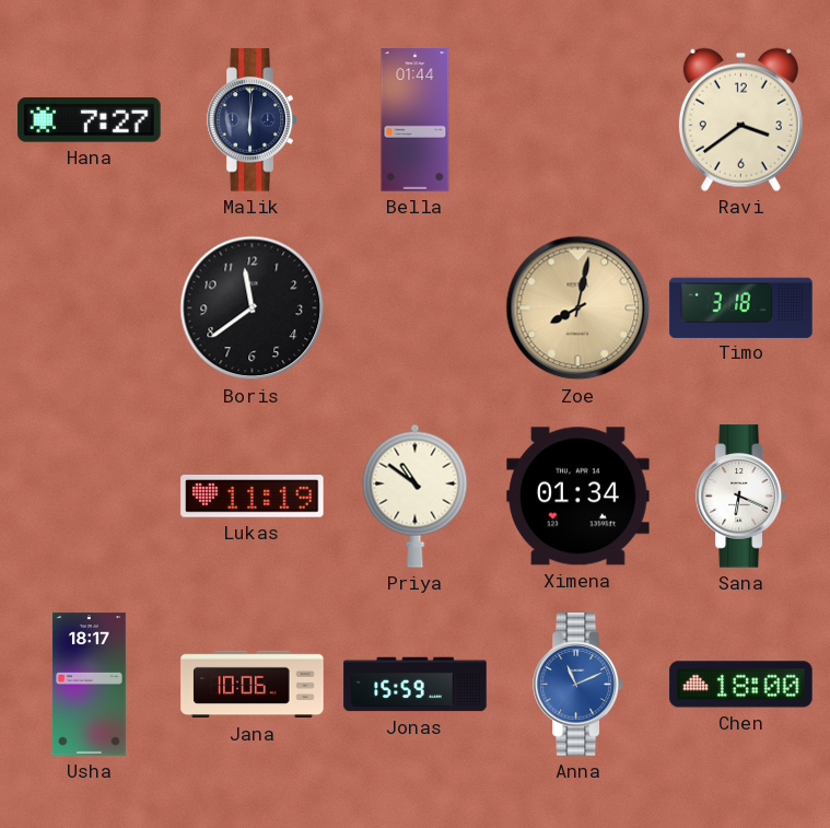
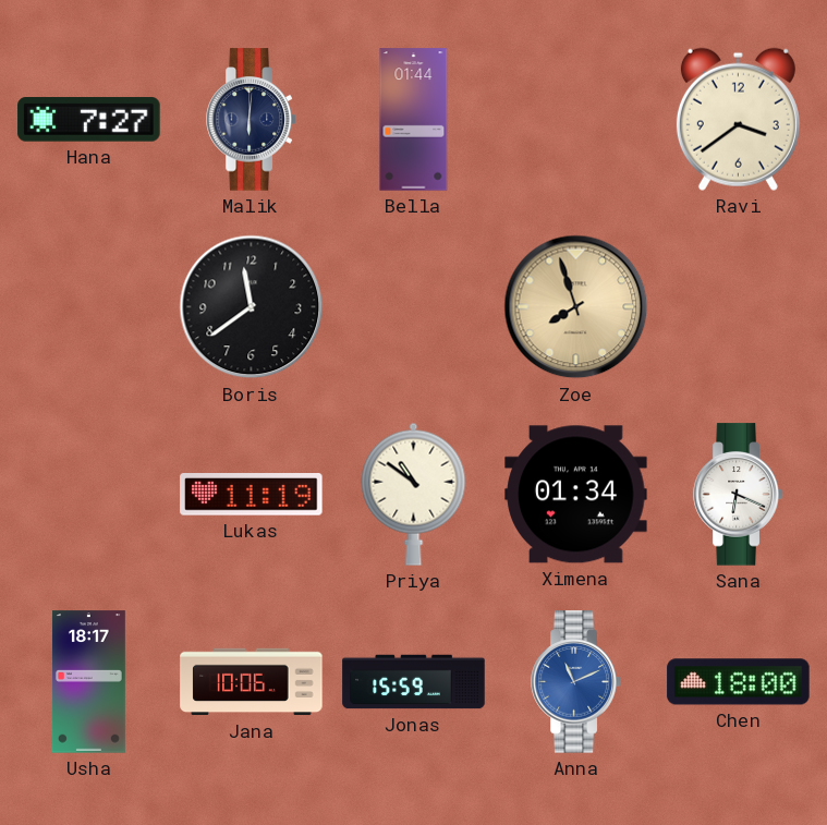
Zoe: 8:02 -> 7:57
Timo: 3:18 -> none
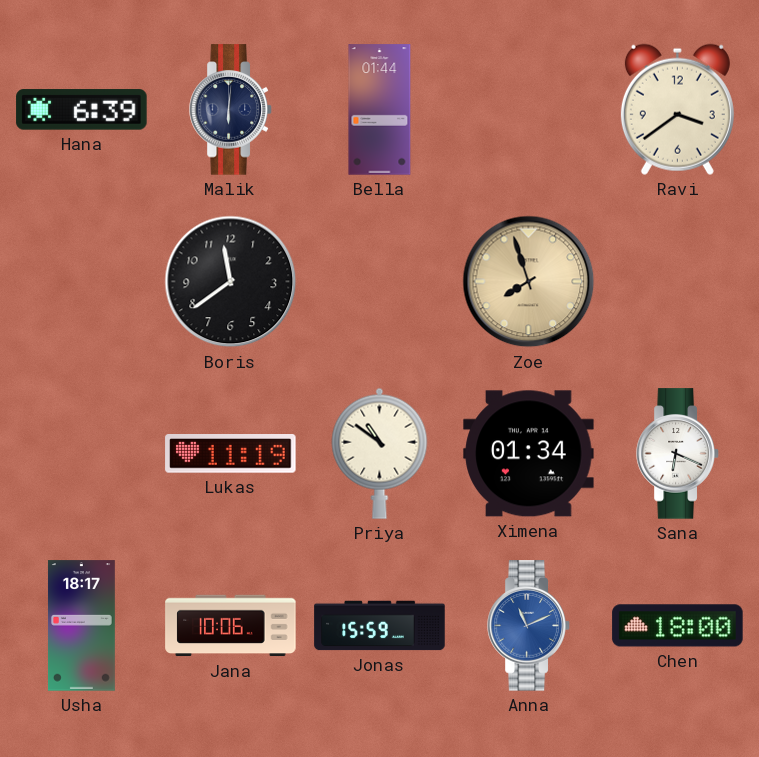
Hana: 7:27 -> 6:39
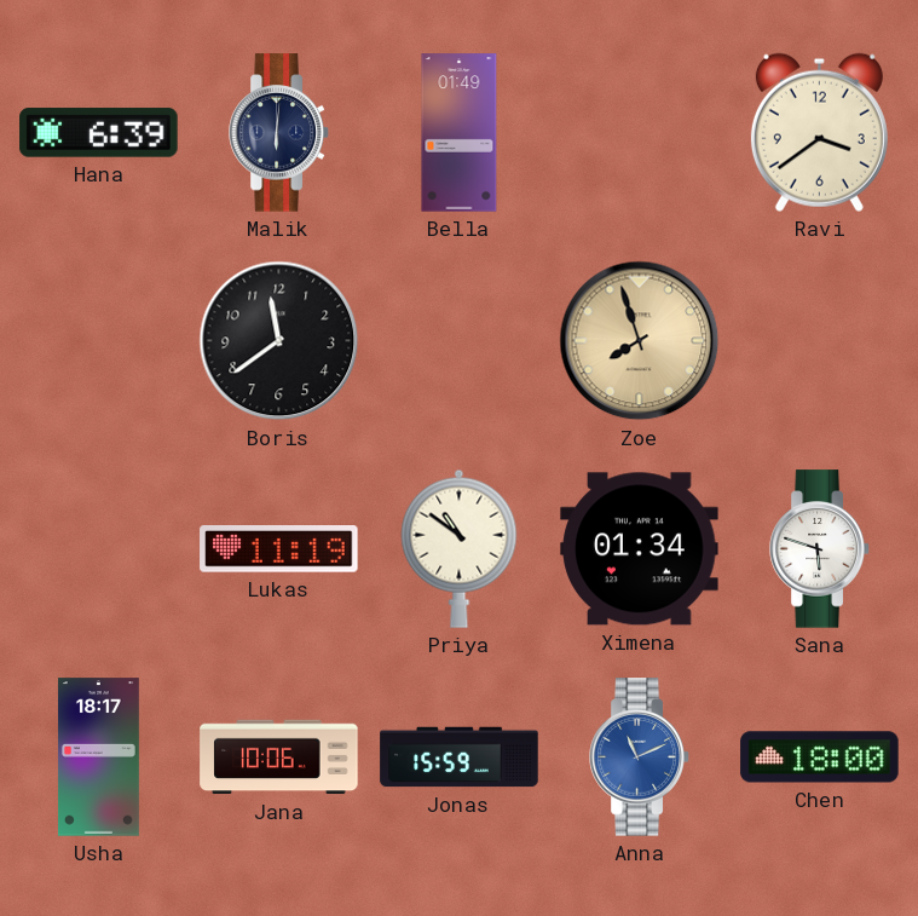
Bella: 01:44 -> 01:49
Sana: 6:19 -> 5:48
